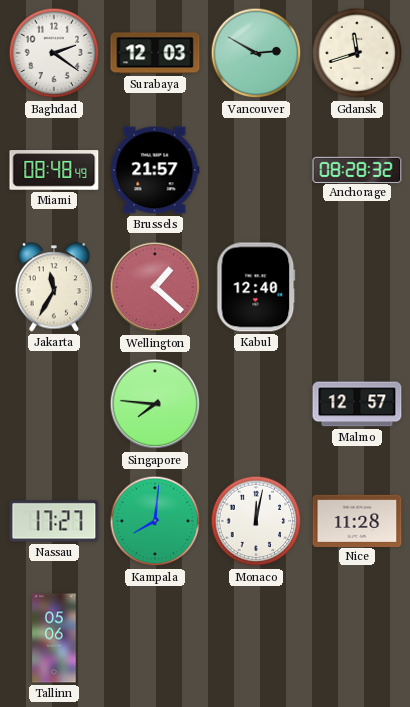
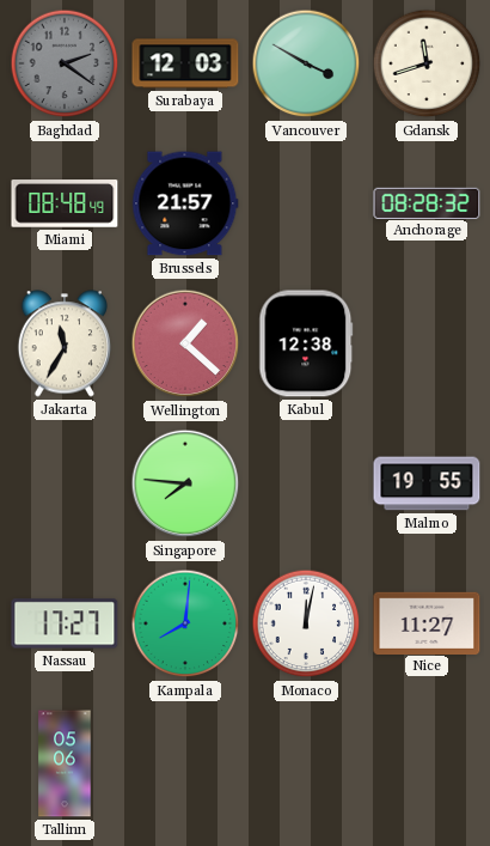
Baghdad dial: white -> grey
Vancouver: 2:50 -> 3:50
Kabul: 12:40 -> 12:38
Malmo: 12:57 -> 19:55
Nice: 11:28 -> 11:27
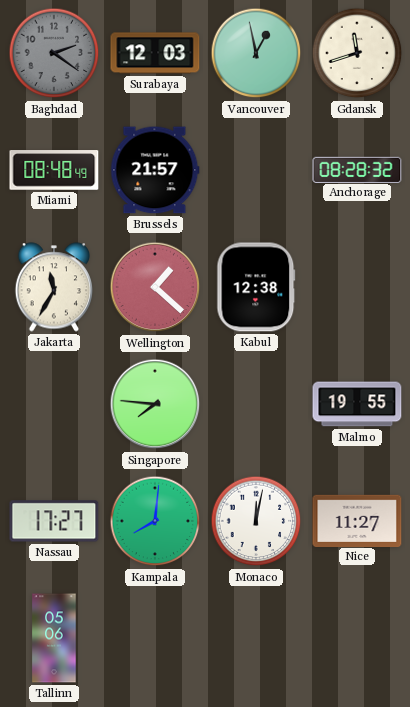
Vancouver: 3:50 -> 12:58
